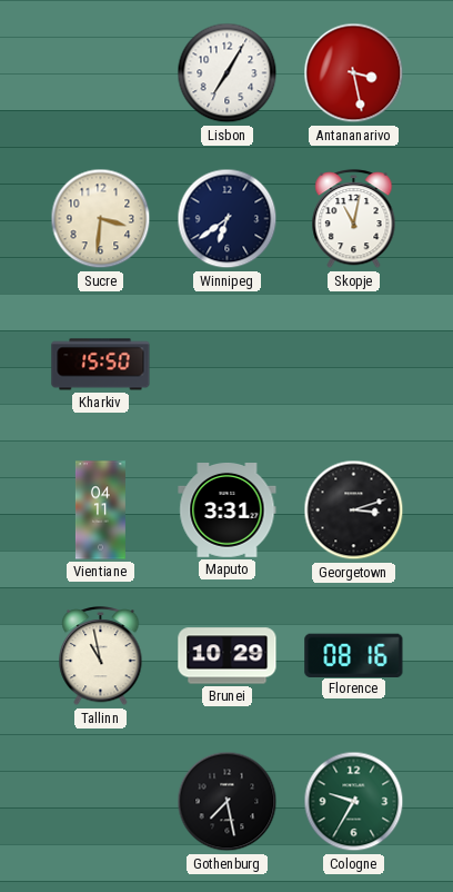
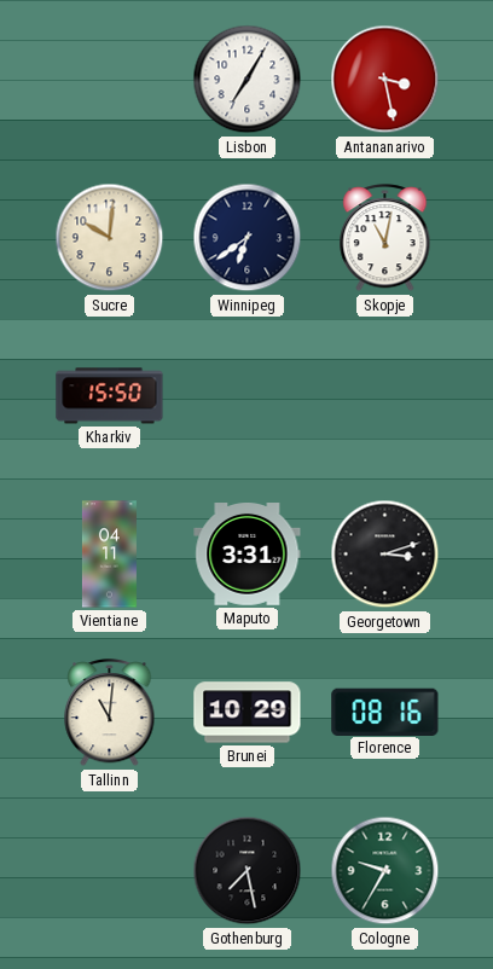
Sucre: 3:31 -> 10:01
Tallinn: 10:58 -> 11:01
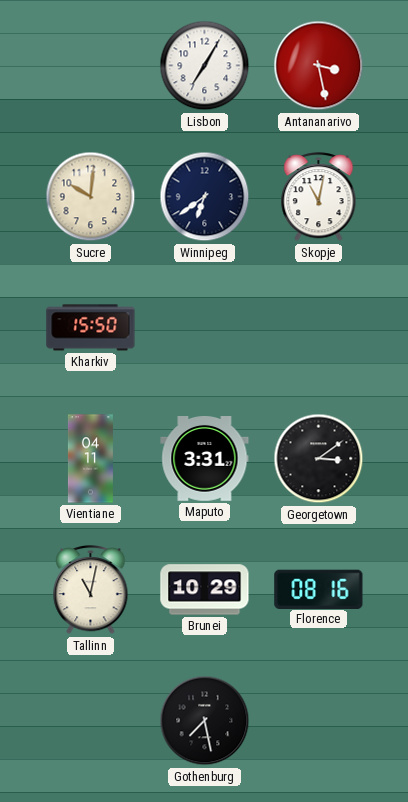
Georgetown: 3:12 -> 3:09
Tallinn: 11:01 -> 11:02
Cologne: 9:35 -> none
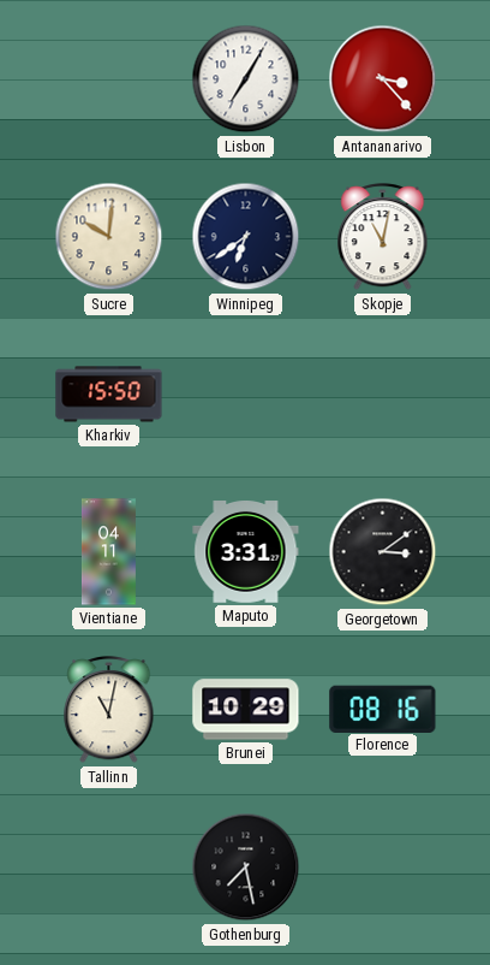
Antananarivo: 3:28 -> 3:23
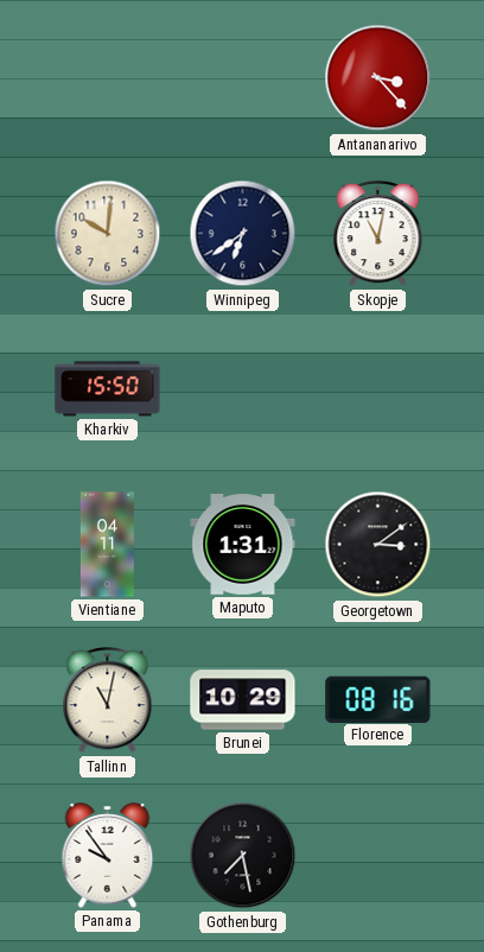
Lisbon: 7:05 -> none
Maputo: 3:31 -> 1:31
Panama: none -> 9:54
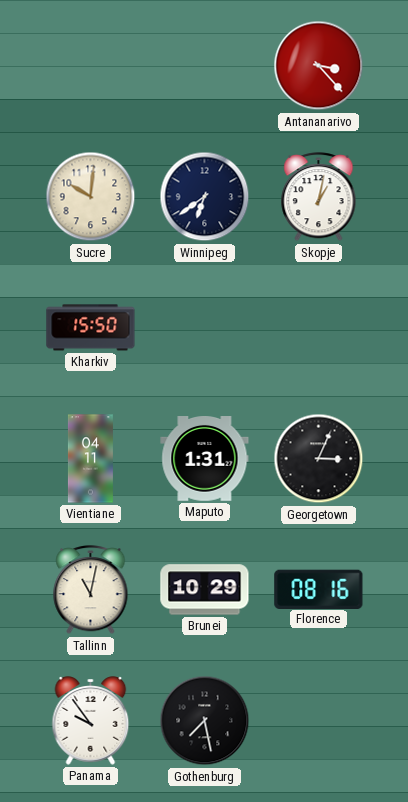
Skopje: 11:02 -> 1:02
Georgetown: 3:09 -> 3:04
